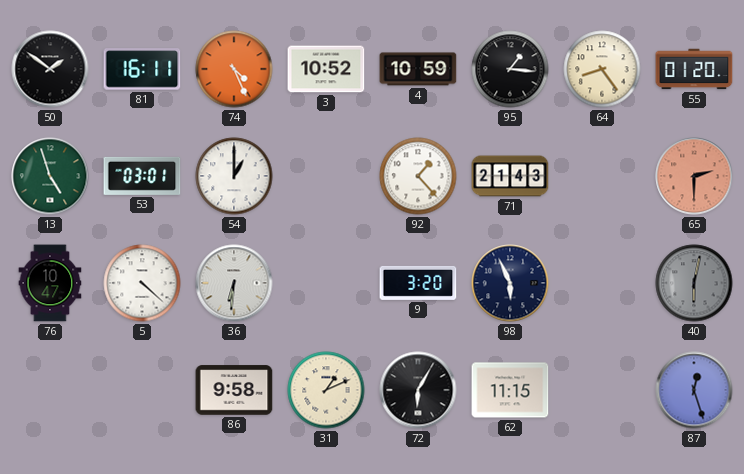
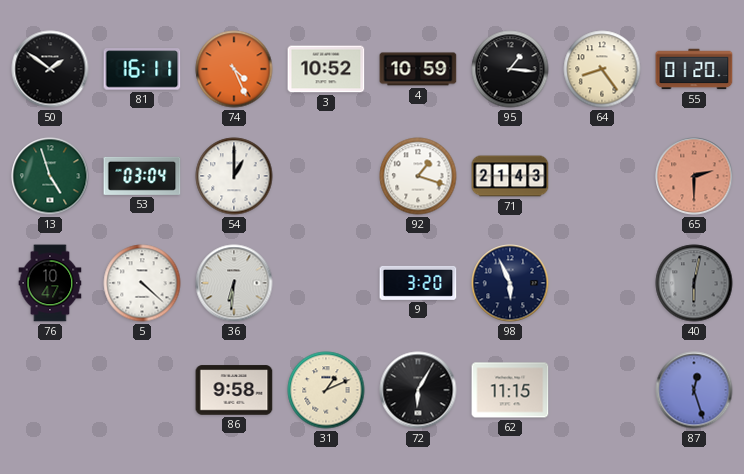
53: 03:01 -> 03:04
92: 1:23 -> 1:18
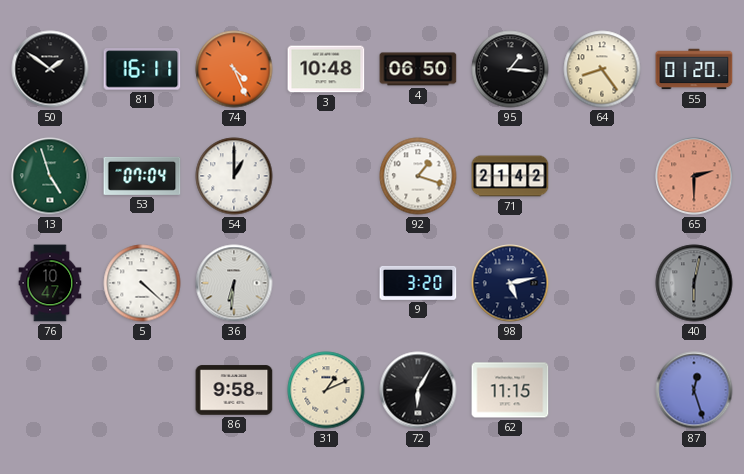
3: 10:52 -> 10:48
4: 10:59 -> 06:50
53: 03:04 -> 07:04
71: 21:43 -> 21:42
98: 5:56 -> 5:13
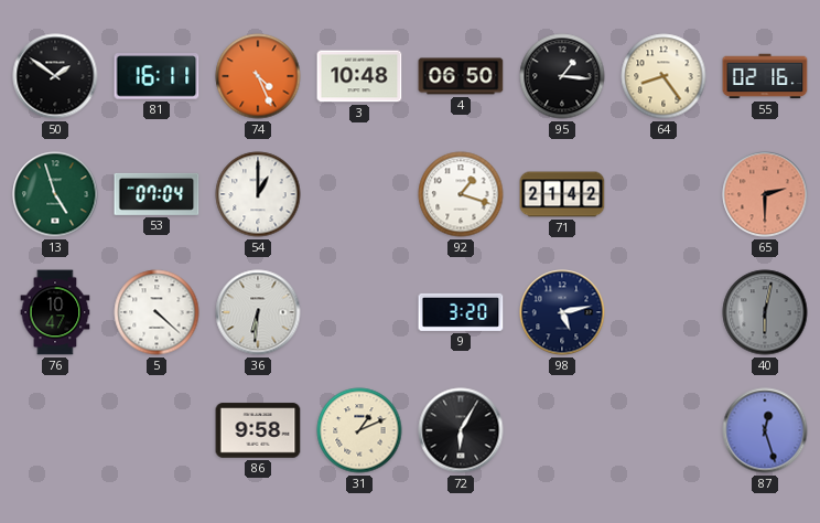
55: 01:20 -> 02:16
62: 11:15 -> none
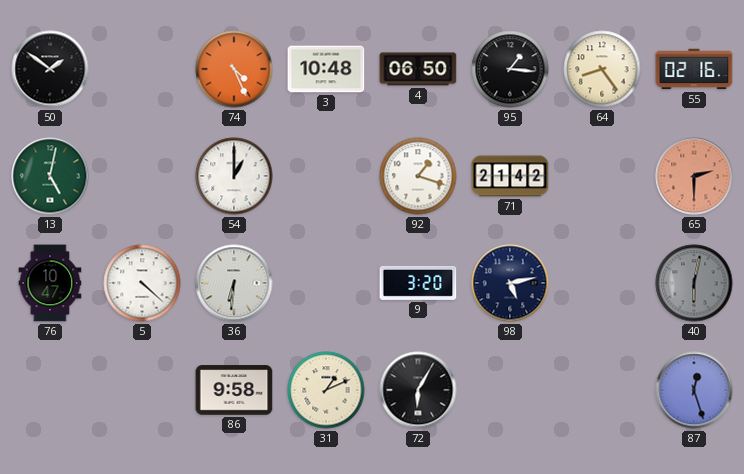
81: 16:11 -> none
13: 4:57 -> 5:02
53: 07:04 -> none
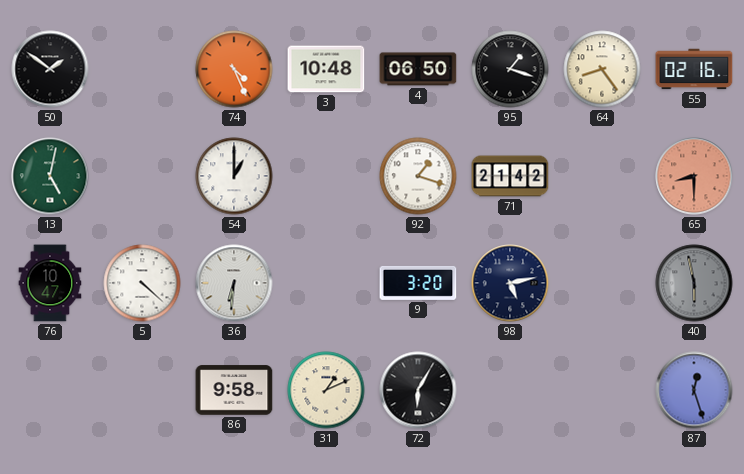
95: 1:16 -> 1:18
65: 2:30 -> 8:30
40: 6:02 -> 5:58
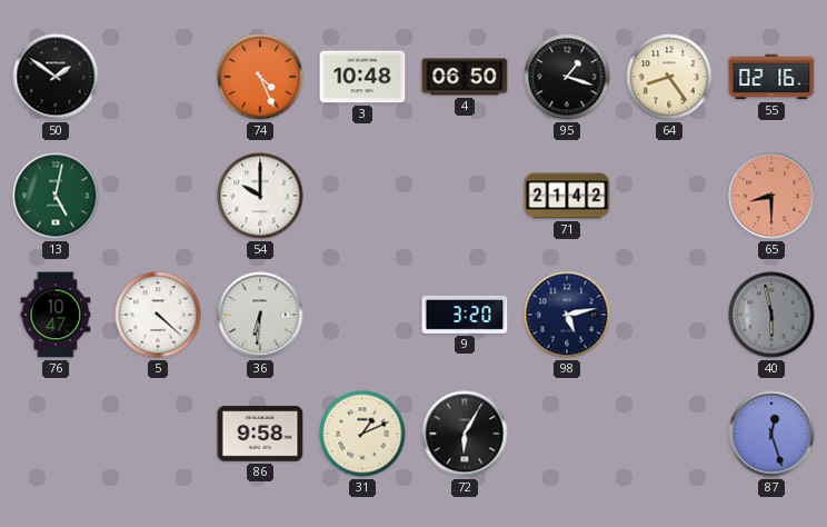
54: 1:00 -> 10:00
92: 1:18 -> none
